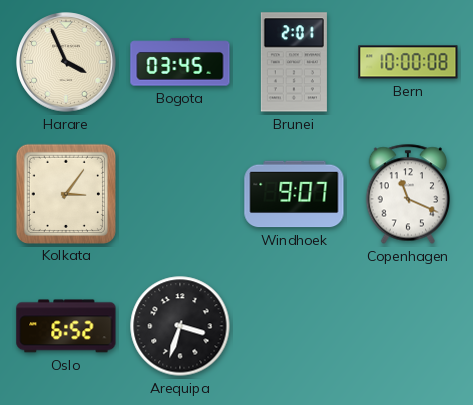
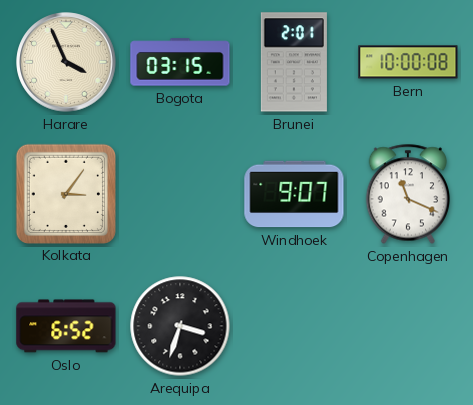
Bogota: 03:45 -> 03:15
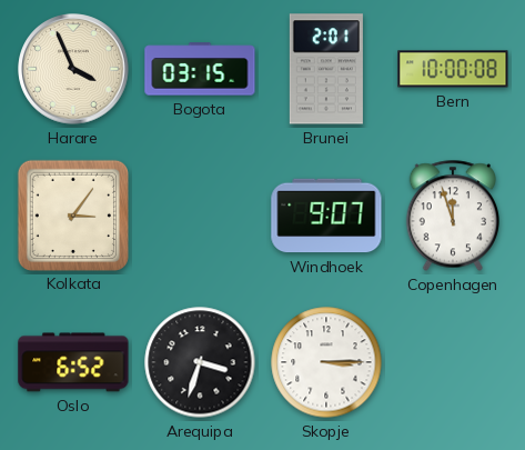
Copenhagen: 11:19 -> 11:57
Skopje: none -> 3:15
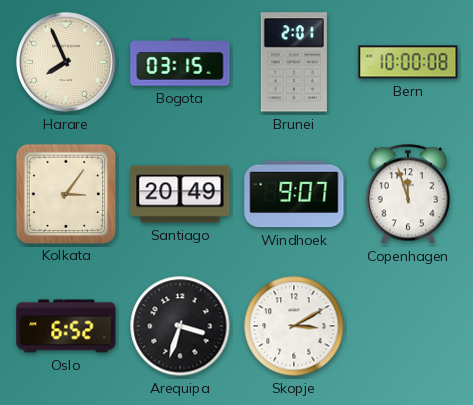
Harare: 3:56 -> 7:56
Santiago: none -> 20:49
Skopje: 3:15 -> 3:10
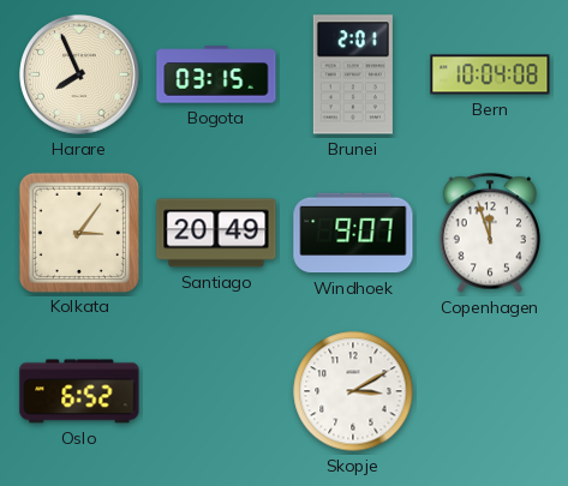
Bern: 10:00 -> 10:04
Arequipa: 3:33 -> none
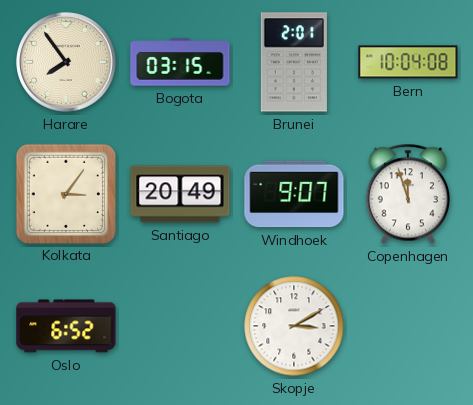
Harare: 7:56 -> 7:54
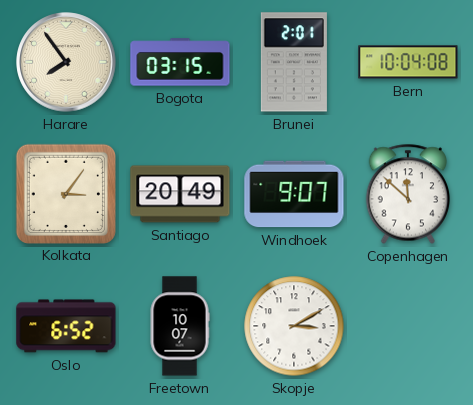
Copenhagen: 11:57 -> 11:52
Freetown: none -> 10:07
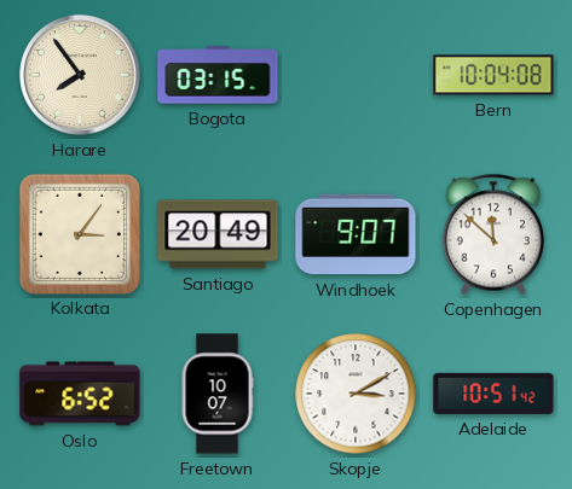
Brunei: 2:01 -> none
Adelaide: none -> 10:51
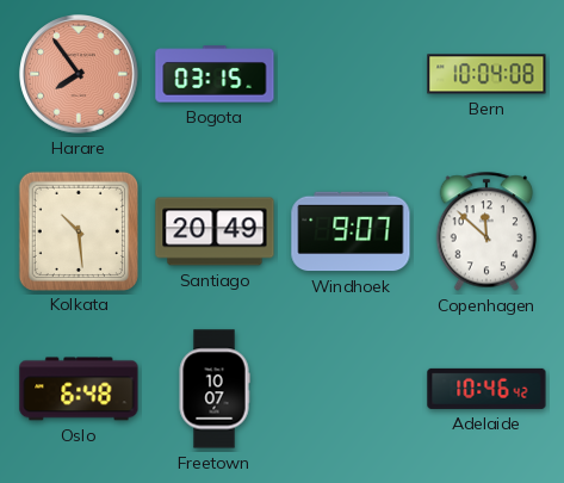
Harare dial: cream -> salmon
Kolkata: 3:06 -> 10:29
Oslo: 6:52 -> 6:48
Skopje: 3:10 -> none
Adelaide: 10:51 -> 10:46
